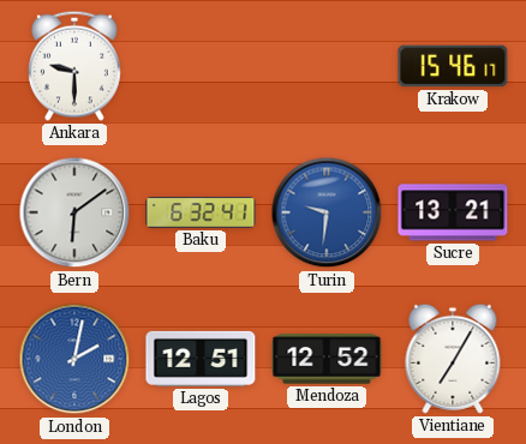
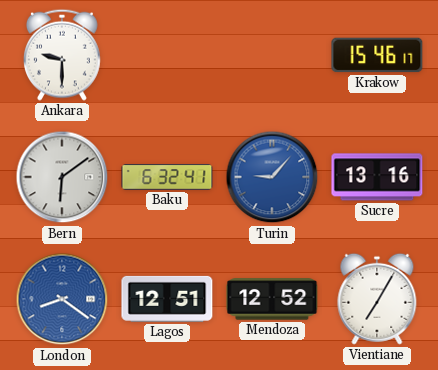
Turin: 9:31 -> 9:07
Sucre: 13:21 -> 13:16
London: 2:02 -> 8:21
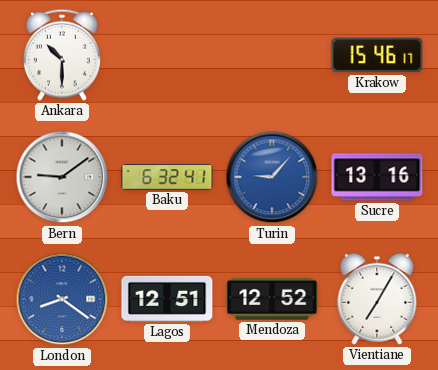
Ankara: 9:30 -> 10:30
Bern: 6:09 -> 9:09
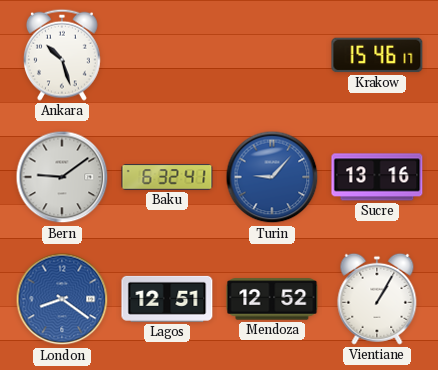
Ankara: 10:30 -> 10:27
Vientiane: 7:05 -> 1:05
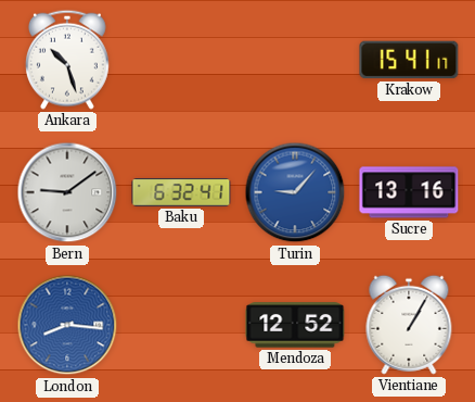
Krakow: 15:46 -> 15:41
London: 8:21 -> 8:16
Lagos: 12:51 -> none
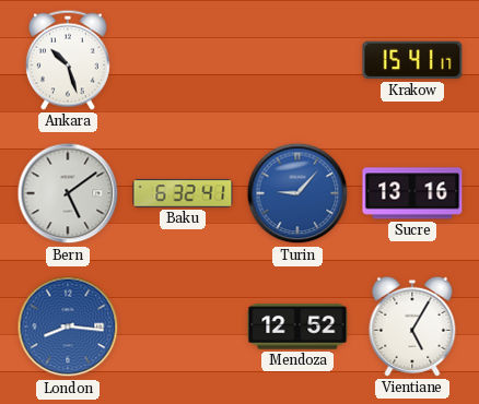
Bern: 9:09 -> 5:09
Vientiane: 1:05 -> 5:05
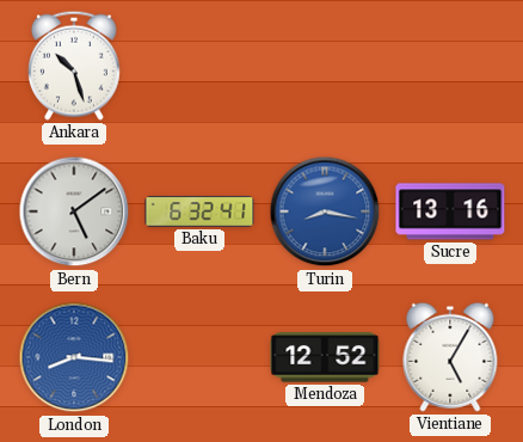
Krakow: 15:41 -> none
Turin: 9:07 -> 8:17
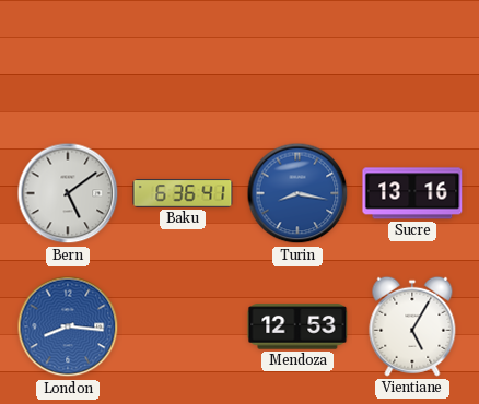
Ankara: 10:27 -> none
Baku: 6:32 -> 6:36
Mendoza: 12:52 -> 12:53
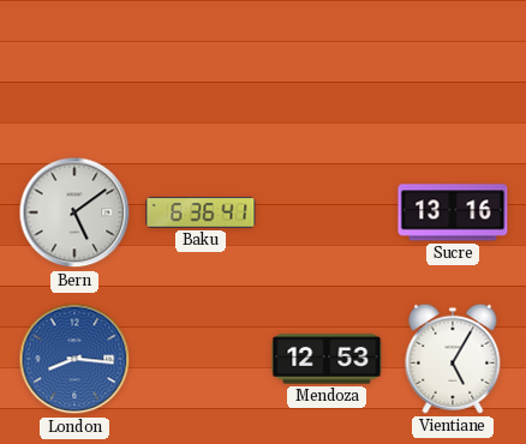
Turin: 8:17 -> none
